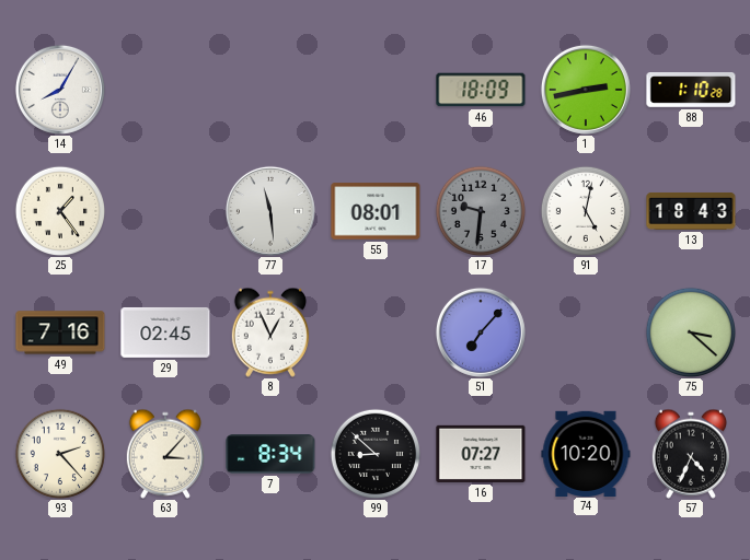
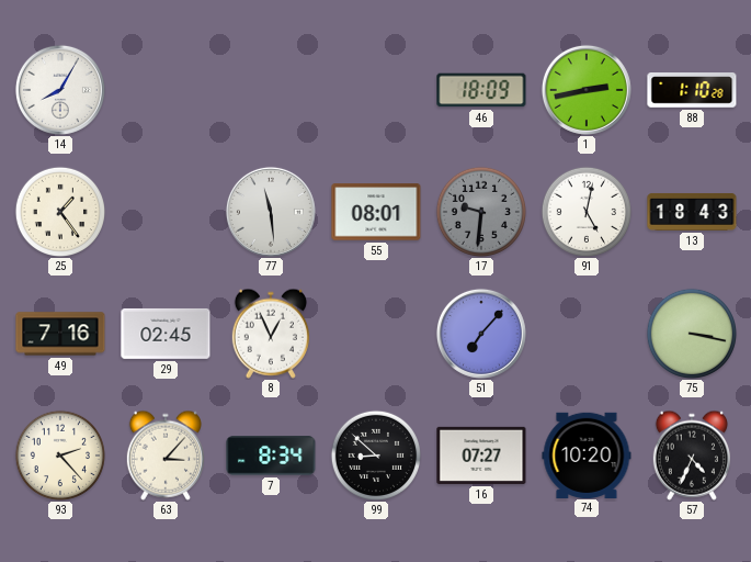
75: 3:22 -> 3:17
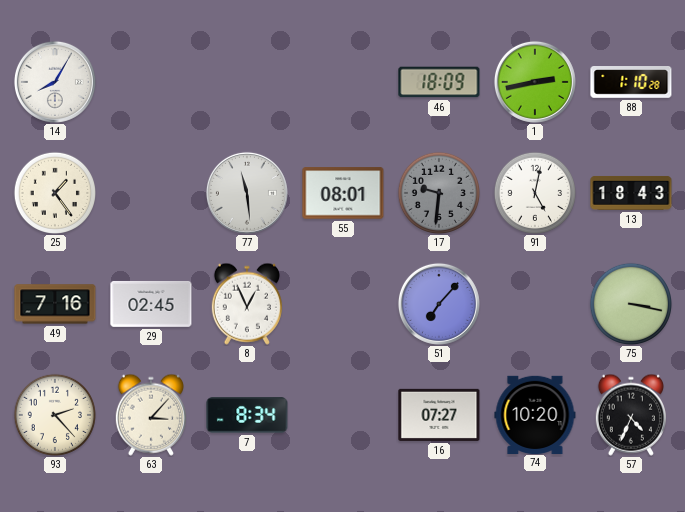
99: 8:52 -> none
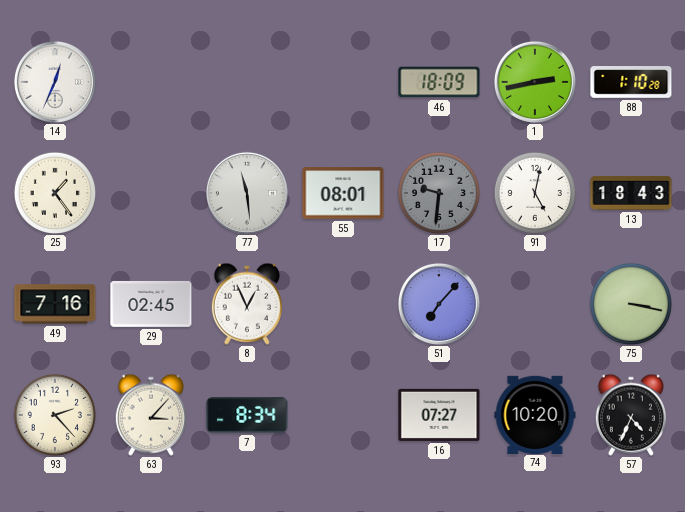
14: 8:05 -> 12:34
